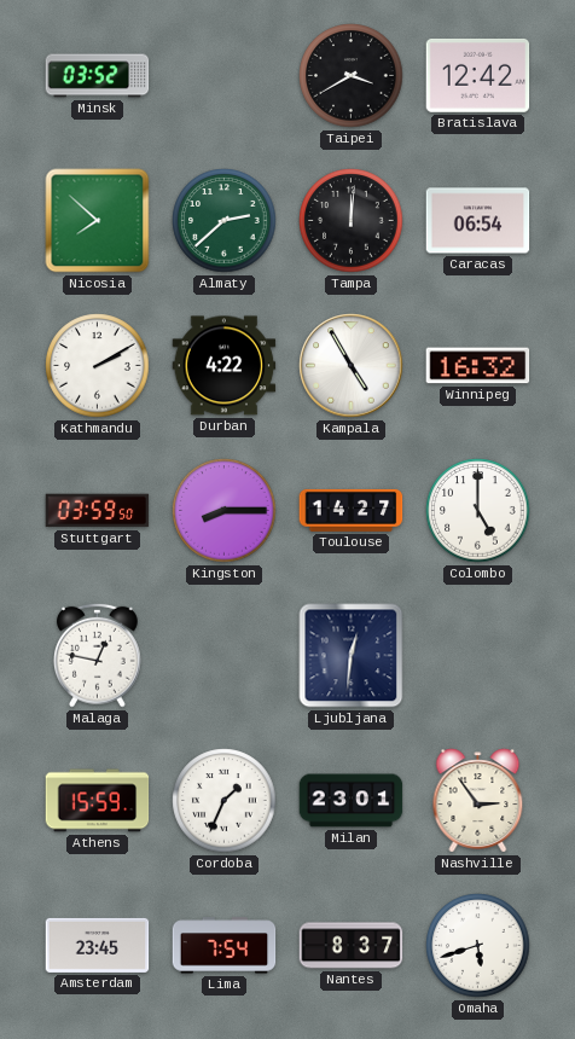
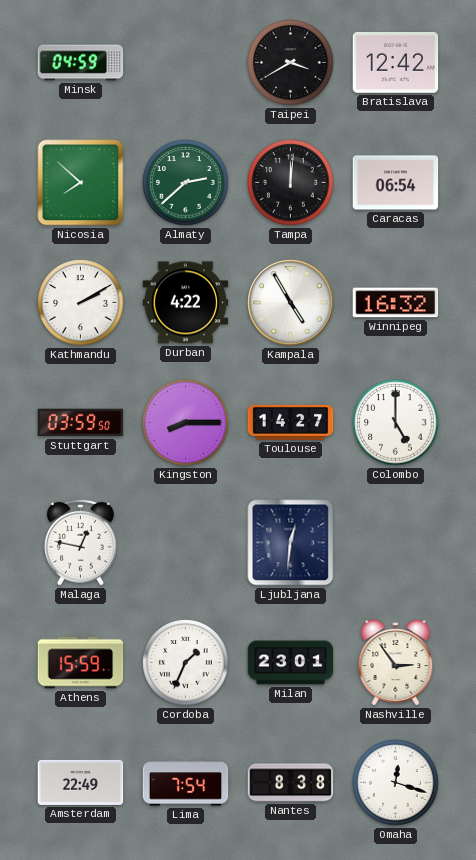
Minsk: 03:52 -> 04:59
Amsterdam: 23:45 -> 22:49
Nantes: 8:37 -> 8:38
Omaha: 5:42 -> 12:18
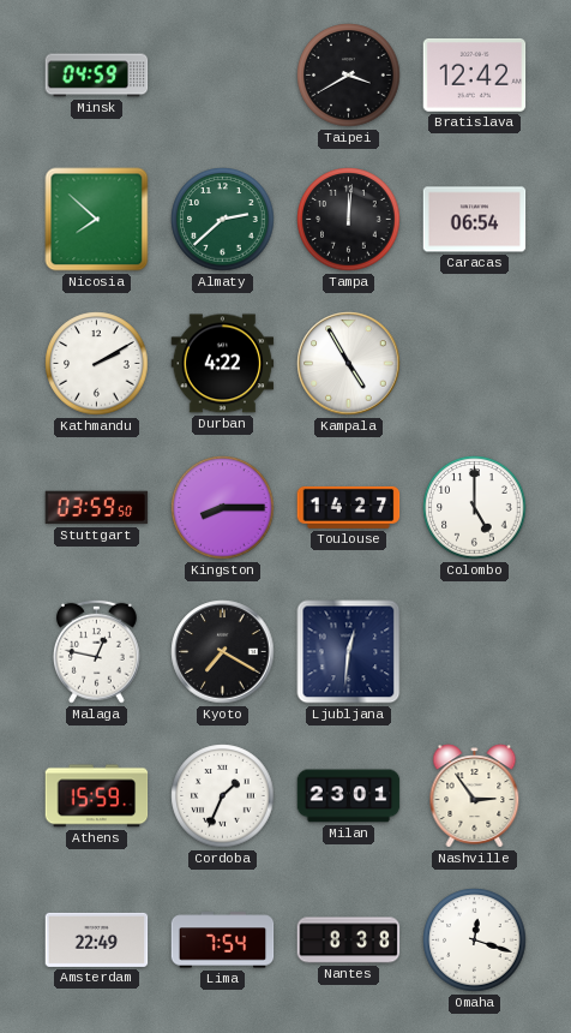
Winnipeg: 16:32 -> none
Kyoto: none -> 7:20
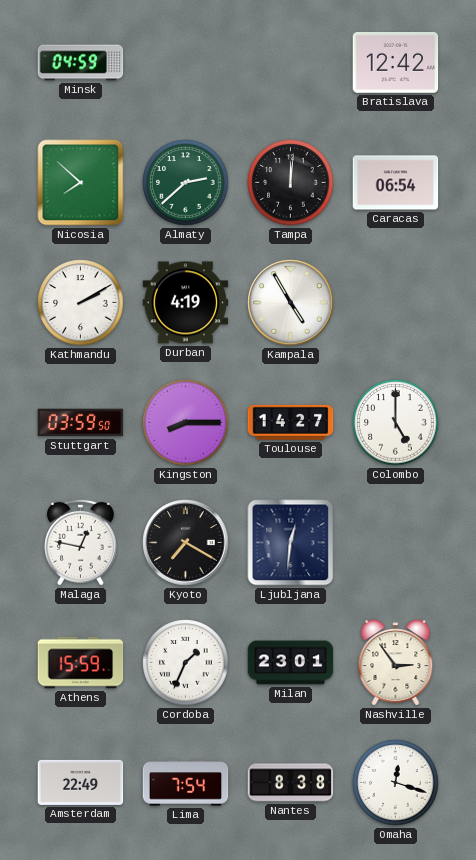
Taipei: 3:40 -> none
Durban: 4:22 -> 4:19
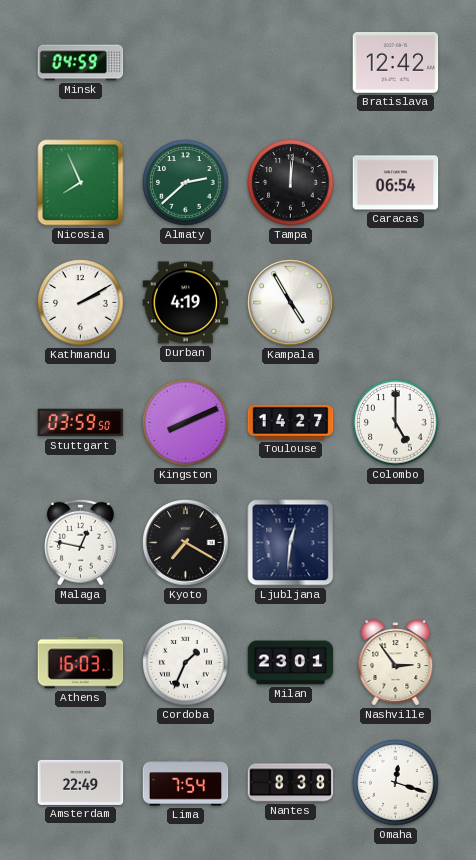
Nicosia: 7:52 -> 7:56
Kingston: 8:15 -> 8:11
Athens: 15:59 -> 16:03
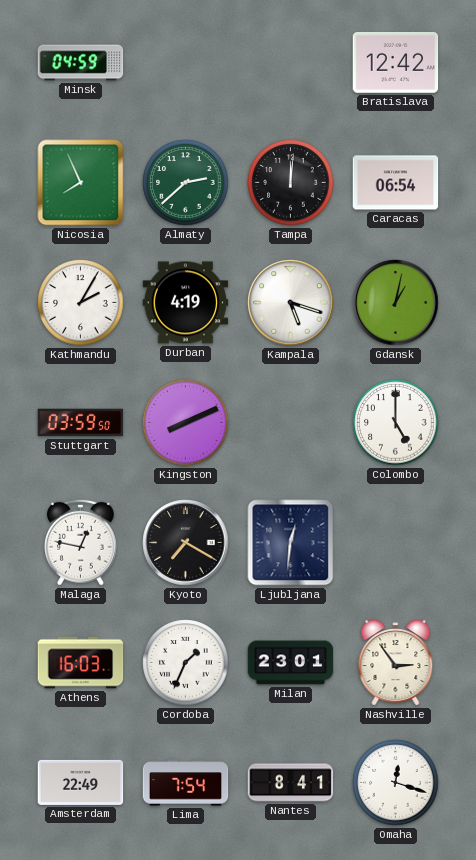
Kathmandu: 2:10 -> 2:05
Kampala: 4:55 -> 5:18
Gdansk: none -> 1:02
Toulouse: 14:27 -> none
Nantes: 8:38 -> 8:41
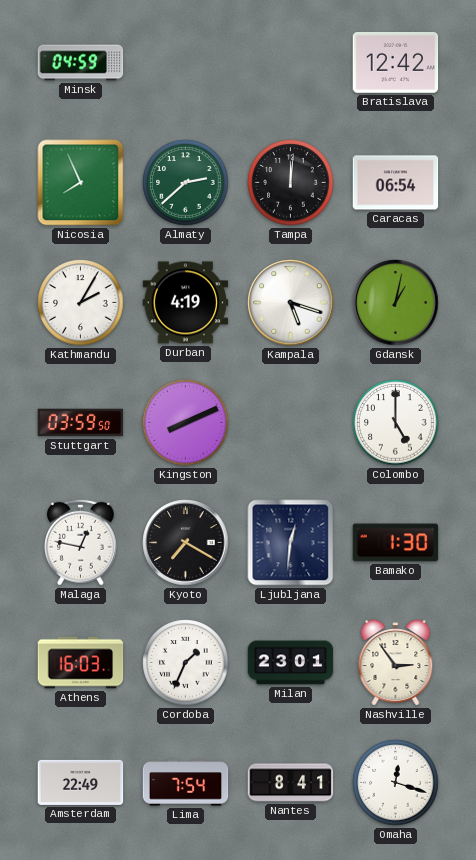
Bamako: none -> 1:30
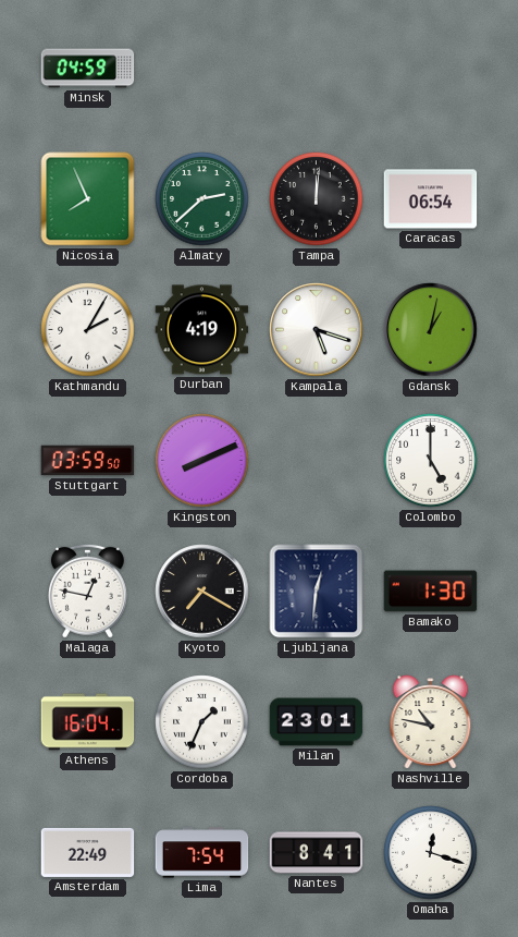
Bratislava: 12:42 -> none
Athens: 16:03 -> 16:04
Nashville: 2:54 -> 10:47
